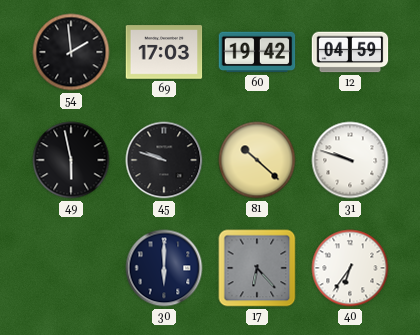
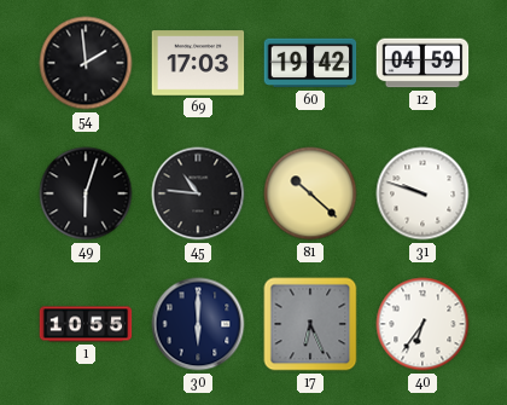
49: 5:58 -> 6:03
45: 9:48 -> 10:46
1: none -> 10:55
17: 6:23 -> 6:26
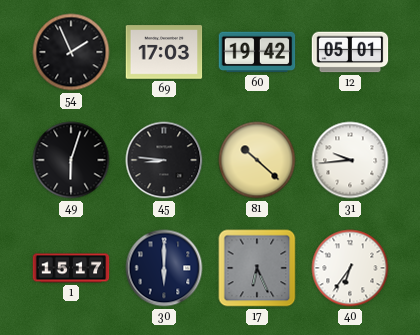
54: 1:59 -> 1:56
12: 04:59 -> 05:01
45: 10:46 -> 8:46
31: 9:48 -> 9:44
1: 10:55 -> 15:17
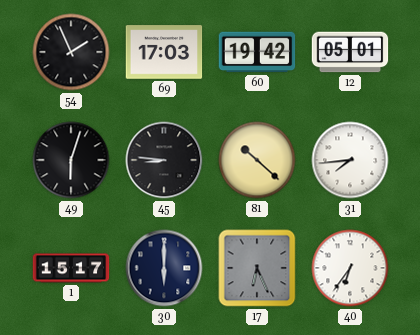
31: 9:44 -> 7:44
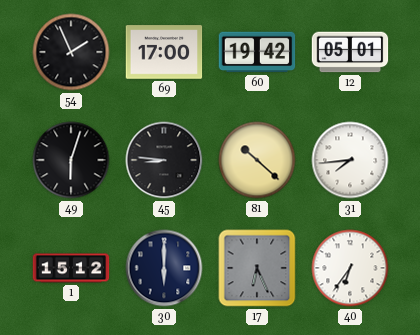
69: 17:03 -> 17:00
1: 15:17 -> 15:12
